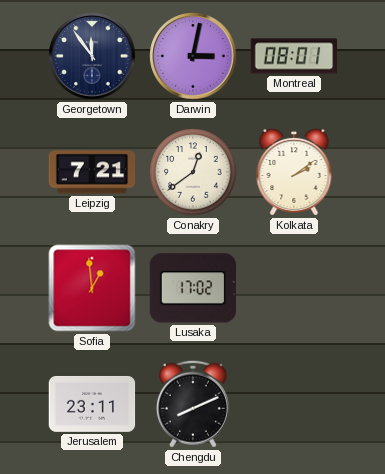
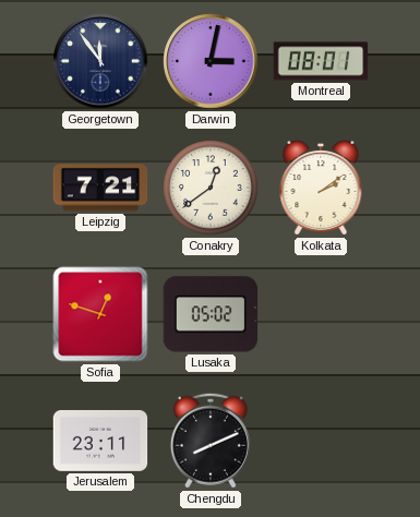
Sofia: 12:59 -> 12:48
Lusaka: 17:02 -> 05:02
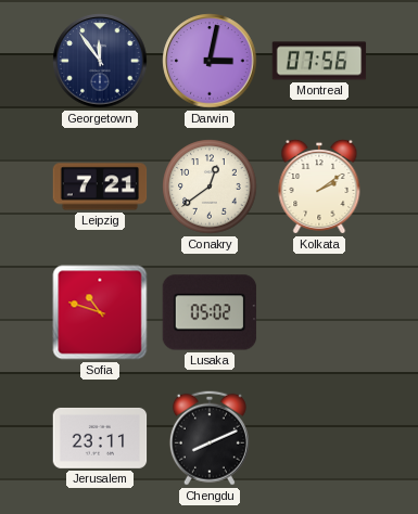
Montreal: 08:01 -> 07:56
Sofia: 12:48 -> 10:48
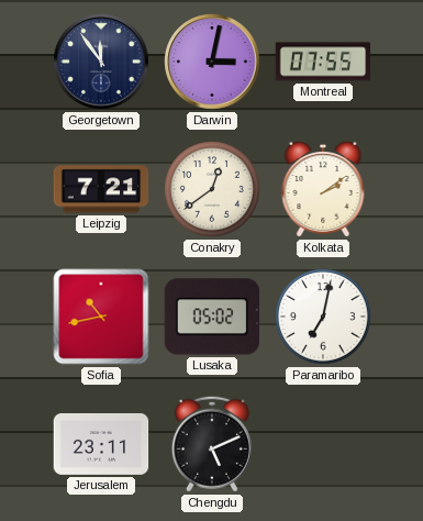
Montreal: 07:56 -> 07:55
Sofia: 10:48 -> 10:43
Paramaribo: none -> 7:02
Chengdu: 8:11 -> 5:11
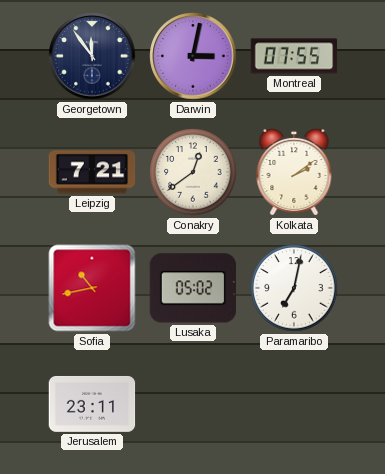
Chengdu: 5:11 -> none
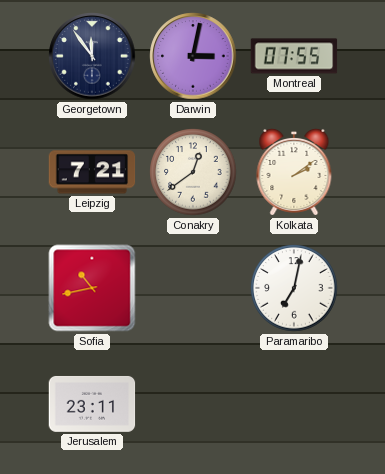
Lusaka: 05:02 -> none
